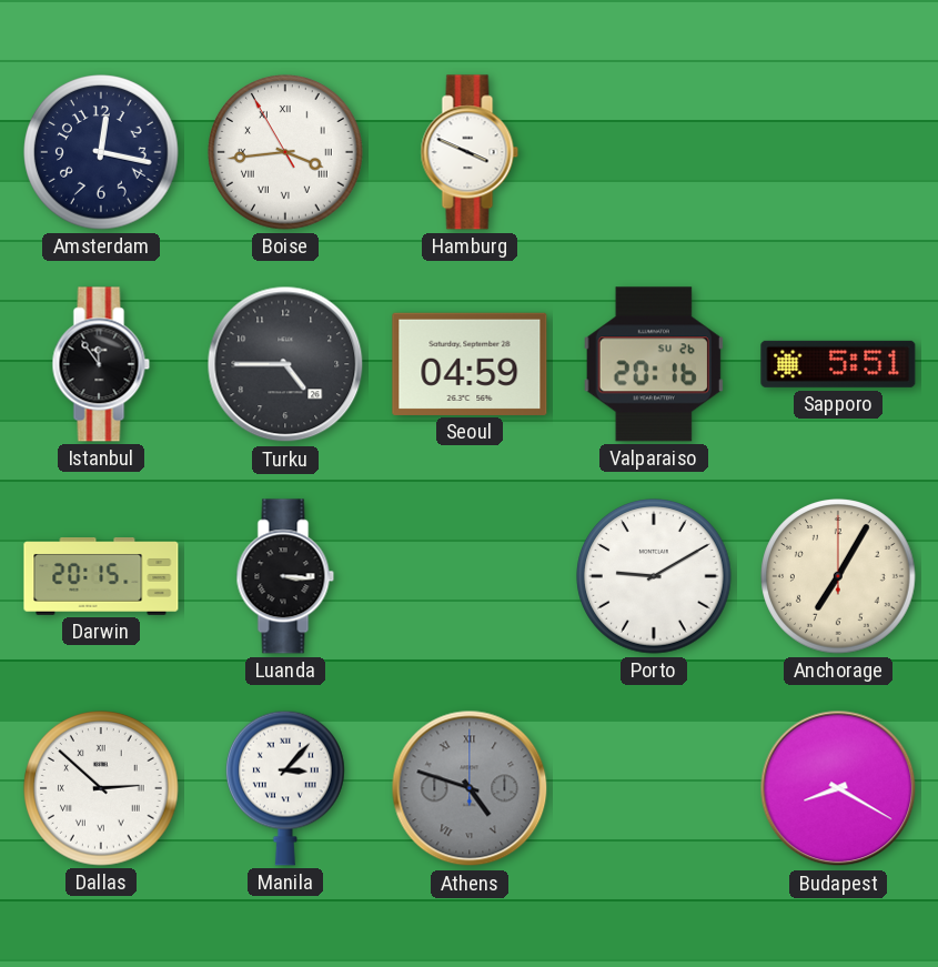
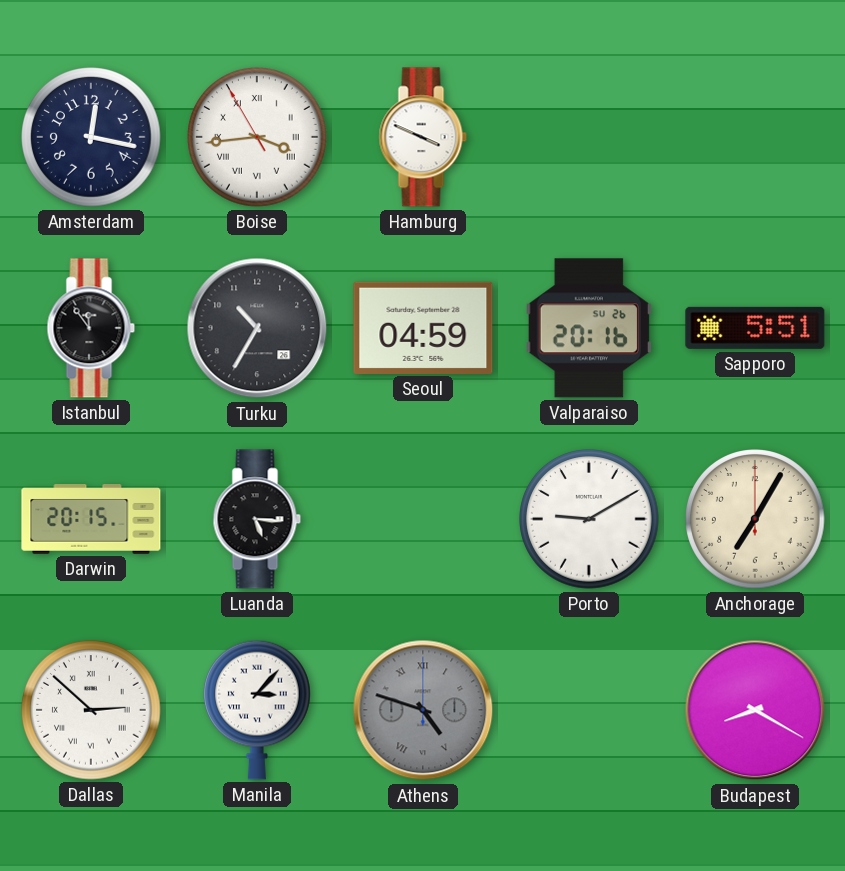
Turku: 4:45 -> 10:35
Luanda: 3:16 -> 5:16
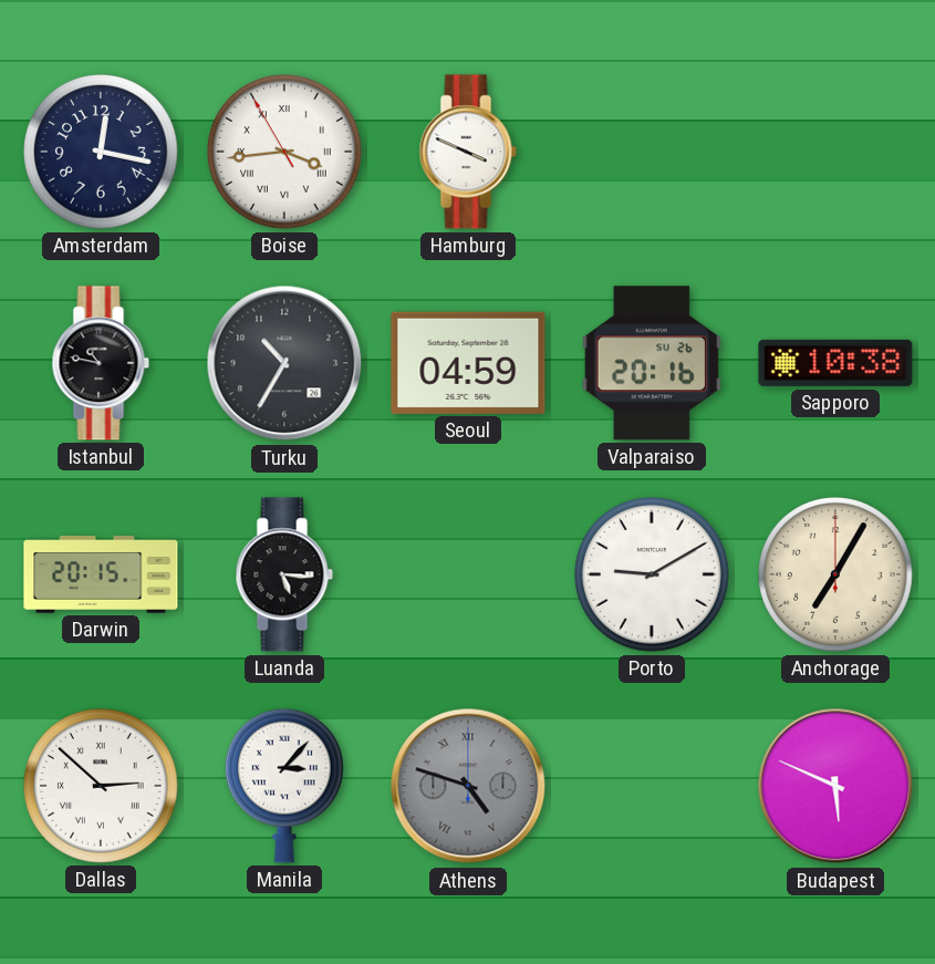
Istanbul: 11:54 -> 10:47
Sapporo: 5:51 -> 10:38
Budapest: 8:20 -> 5:49
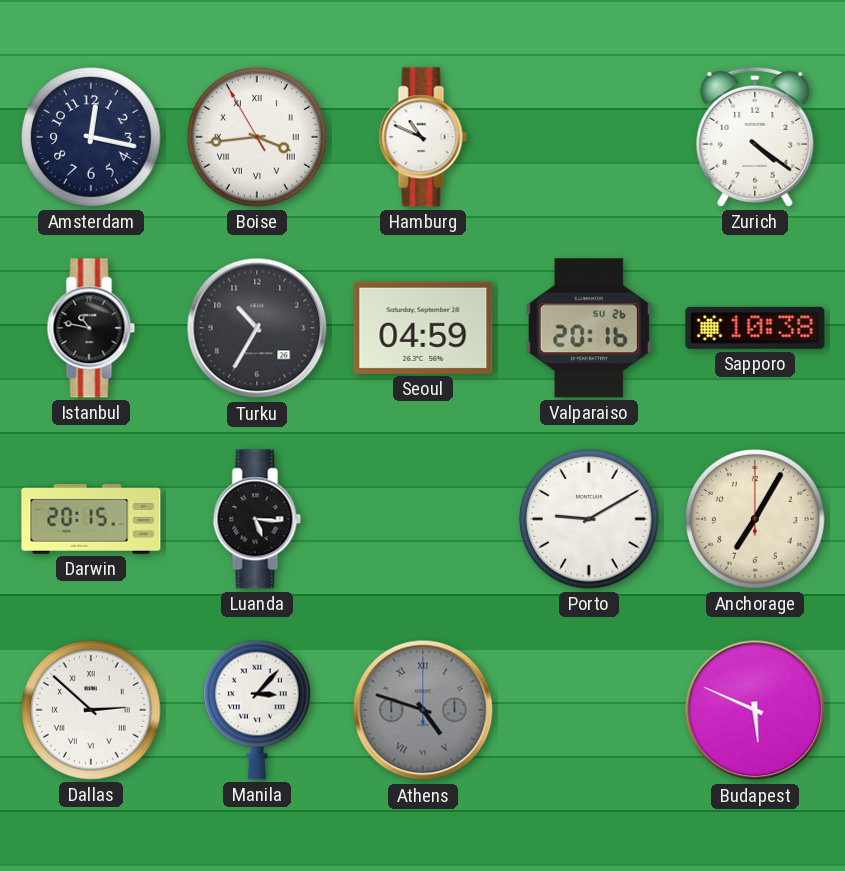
Hamburg: 3:49 -> 10:49
Zurich: none -> 4:21
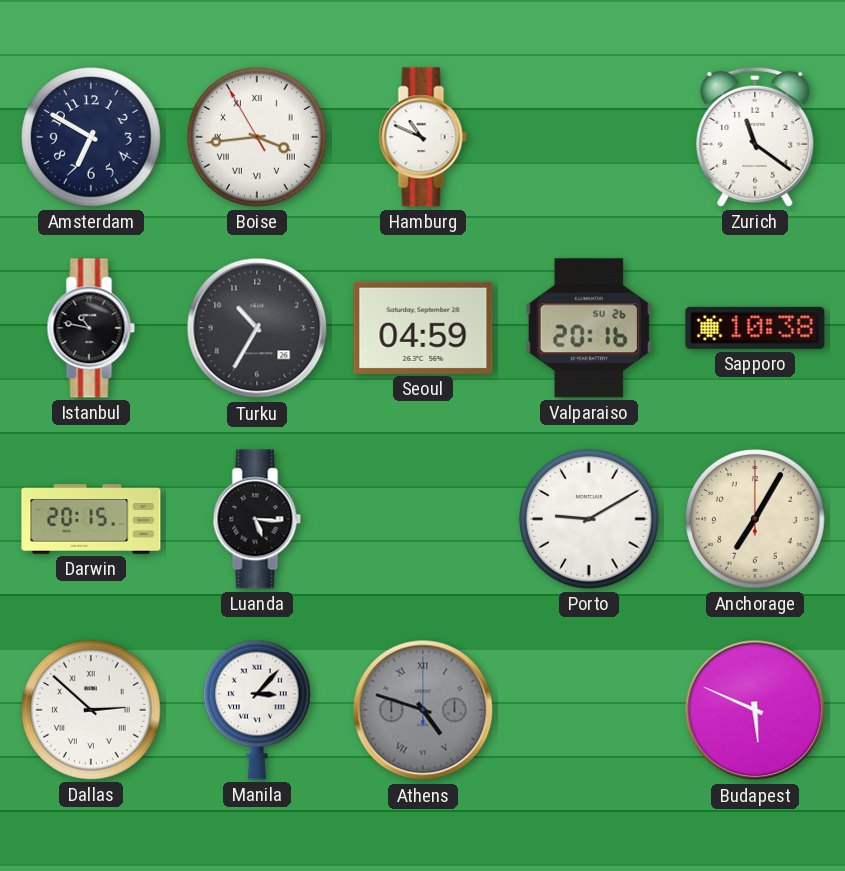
Amsterdam: 12:17 -> 6:50
Zurich: 4:21 -> 11:21
